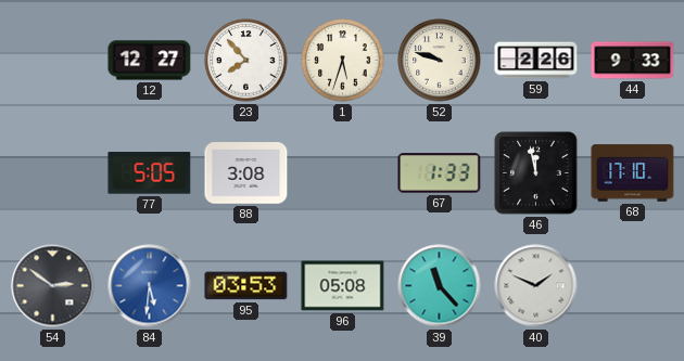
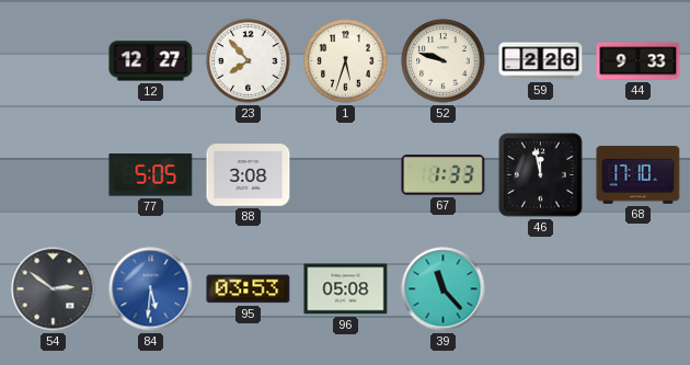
40: 1:49 -> none
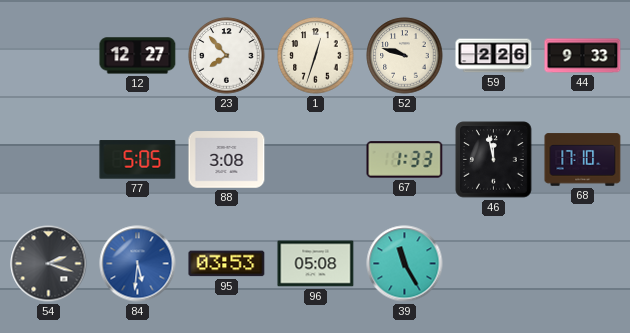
1: 5:33 -> 12:33
54: 2:51 -> 2:18
39: 11:23 -> 11:25
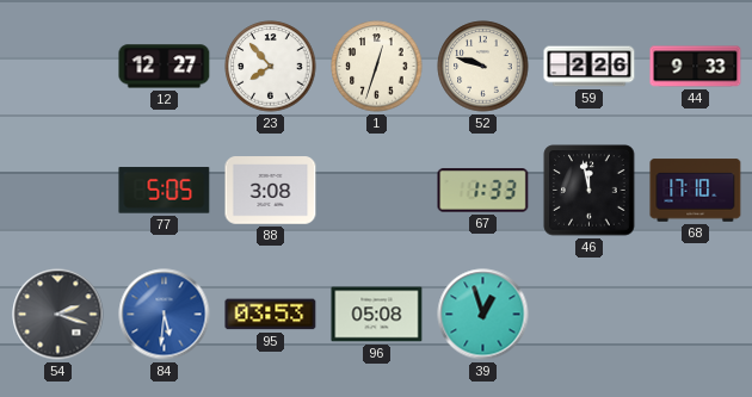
39: 11:25 -> 12:57
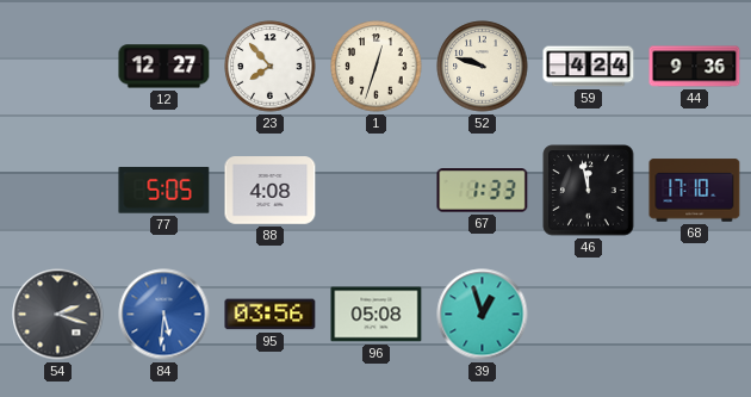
59: 2:26 -> 4:24
44: 9:33 -> 9:36
88: 3:08 -> 4:08
95: 03:53 -> 03:56
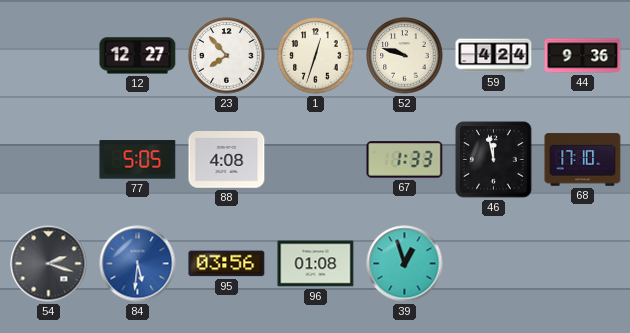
96: 05:08 -> 01:08
